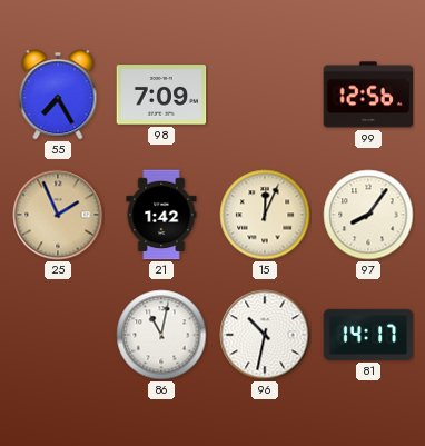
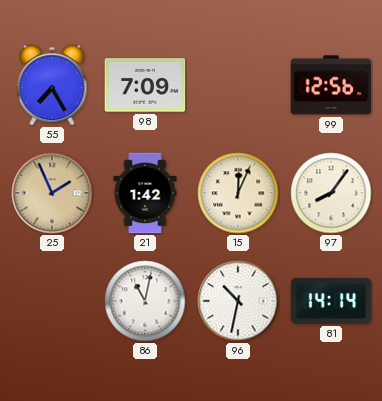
81: 14:17 -> 14:14
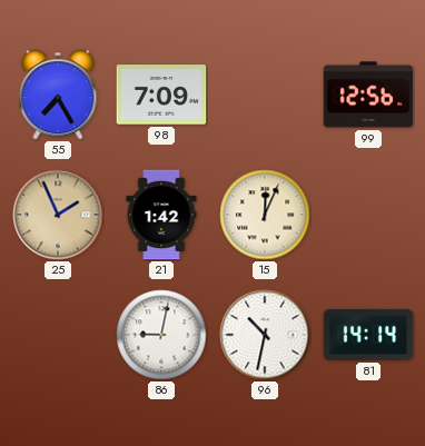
97: 8:06 -> none
86: 11:02 -> 9:02
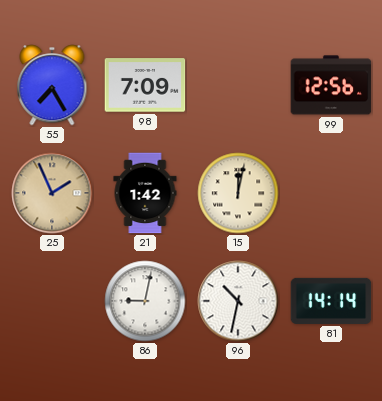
15: 12:04 -> 12:02
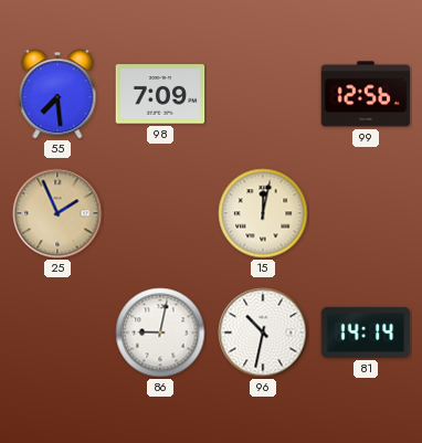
55: 7:25 -> 7:29
21: 1:42 -> none
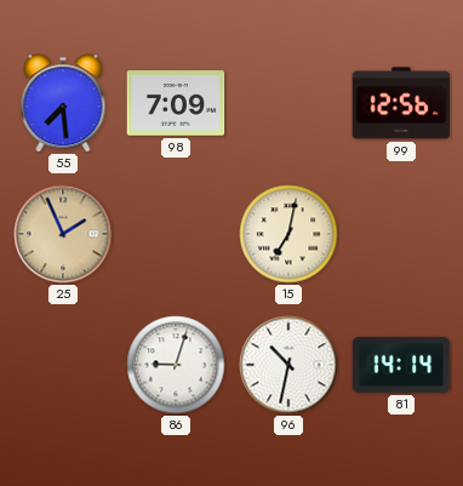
15: 12:02 -> 7:02
86: 9:02 -> 9:03
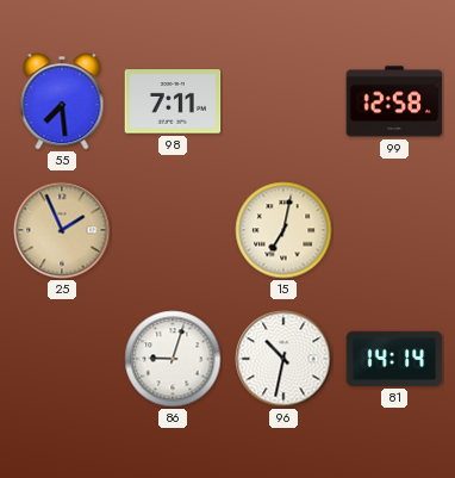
98: 7:09 -> 7:11
99: 12:56 -> 12:58
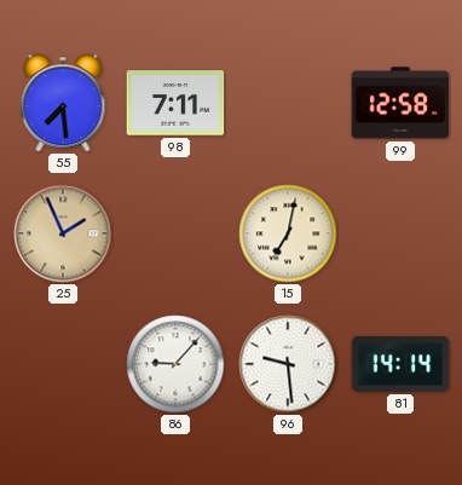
86: 9:03 -> 9:07
96: 10:32 -> 9:29
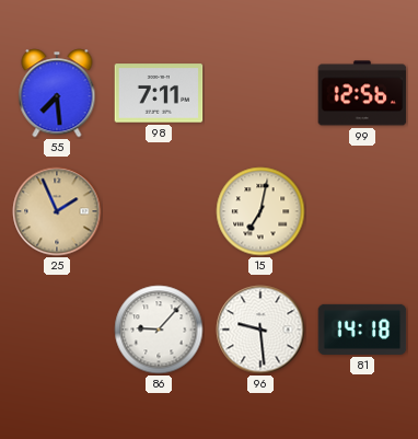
99: 12:58 -> 12:56
81: 14:14 -> 14:18
